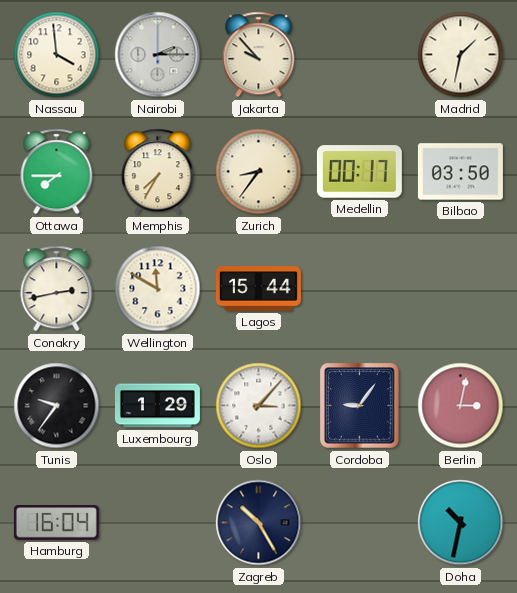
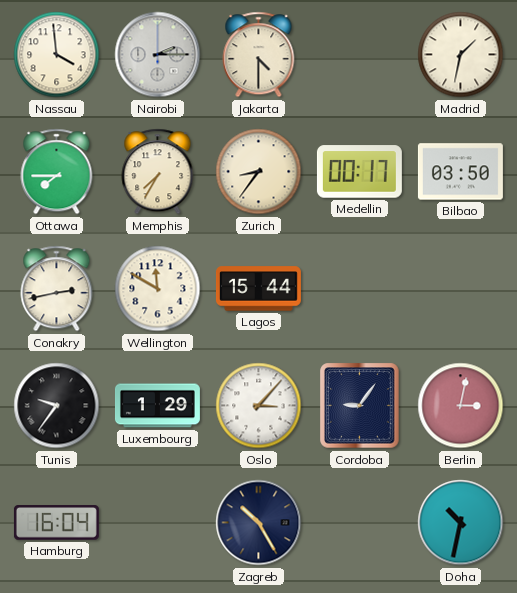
Jakarta: 9:53 -> 4:30
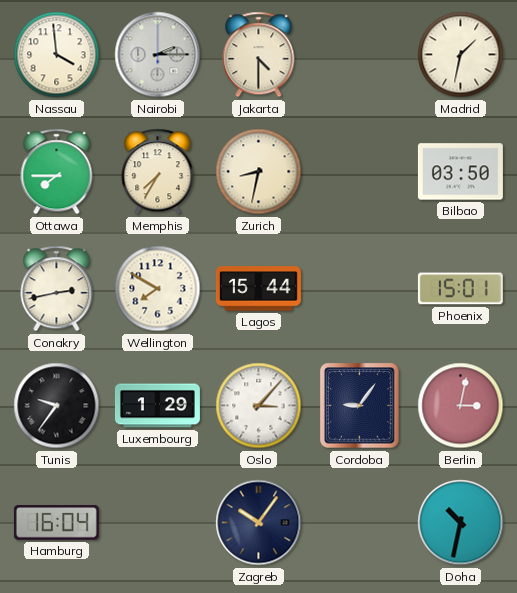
Zurich: 8:36 -> 8:32
Medellin: 00:17 -> none
Wellington: 11:50 -> 7:50
Phoenix: none -> 15:01
Zagreb: 10:25 -> 10:06
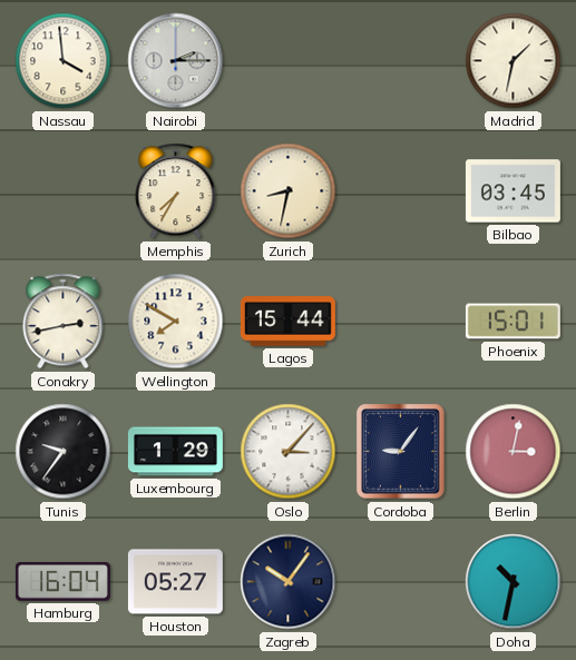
Jakarta: 4:30 -> none
Ottawa: 7:45 -> none
Bilbao: 03:50 -> 03:45
Houston: none -> 05:27
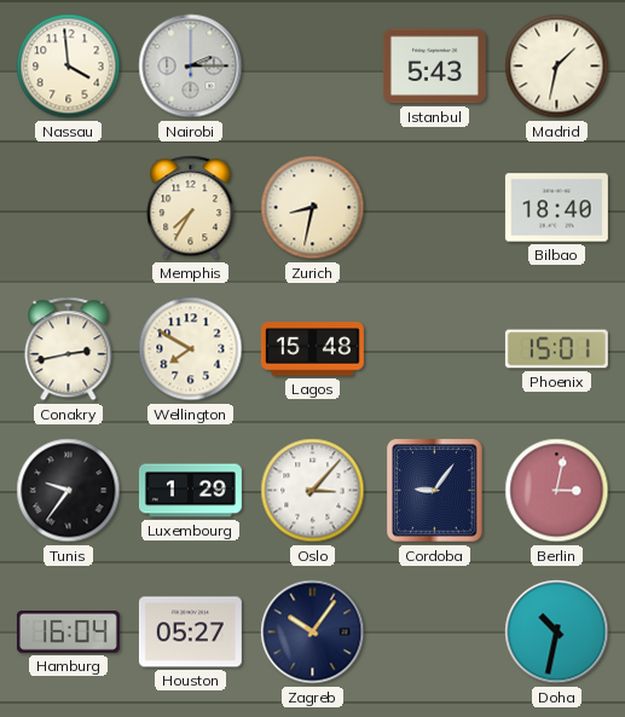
Istanbul: none -> 5:43
Bilbao: 03:45 -> 18:40
Lagos: 15:44 -> 15:48
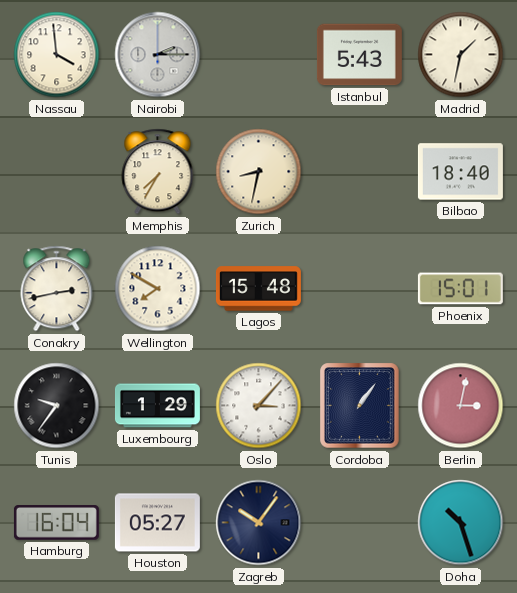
Cordoba: 9:06 -> 1:06
Doha: 10:32 -> 10:27
